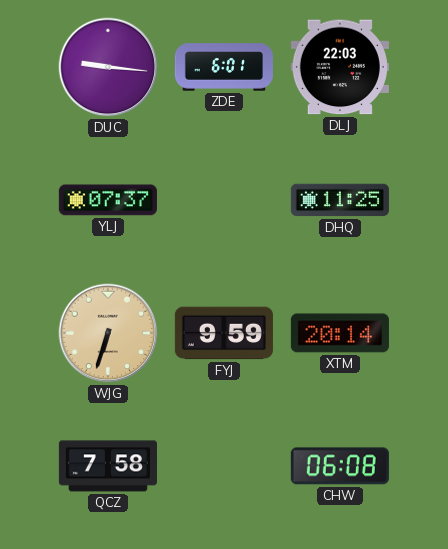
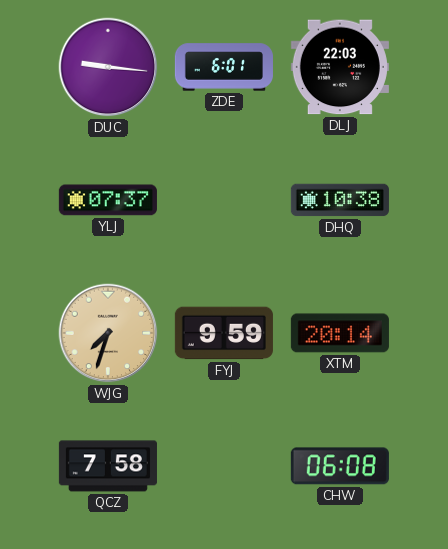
DHQ: 11:25 -> 10:38
WJG: 6:33 -> 7:33
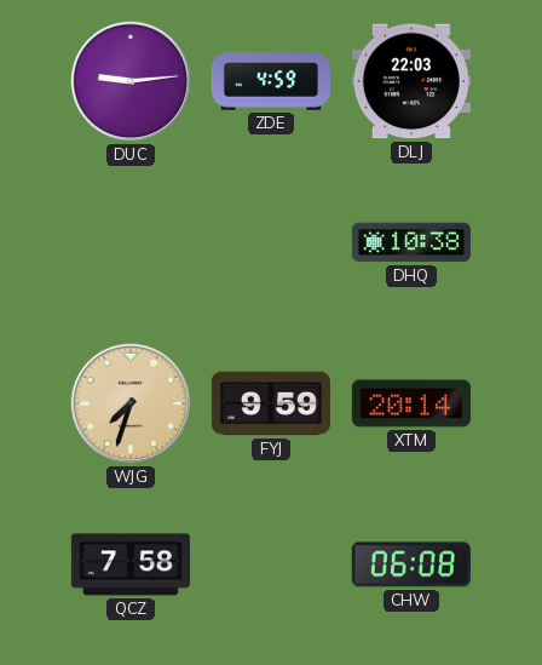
DUC: 9:16 -> 9:14
ZDE: 6:01 -> 4:59
YLJ: 07:37 -> none
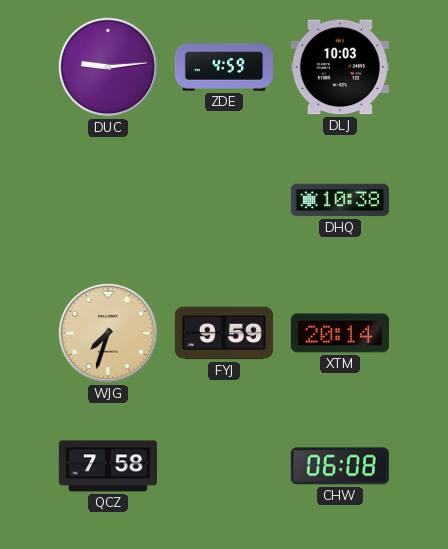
DLJ: 22:03 -> 10:03
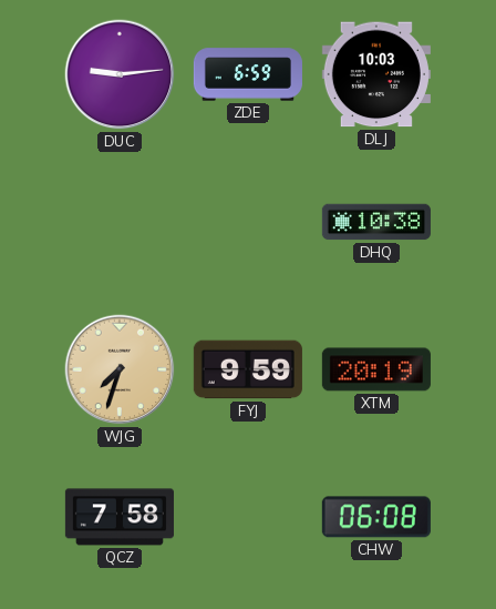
ZDE: 4:59 -> 6:59
XTM: 20:14 -> 20:19
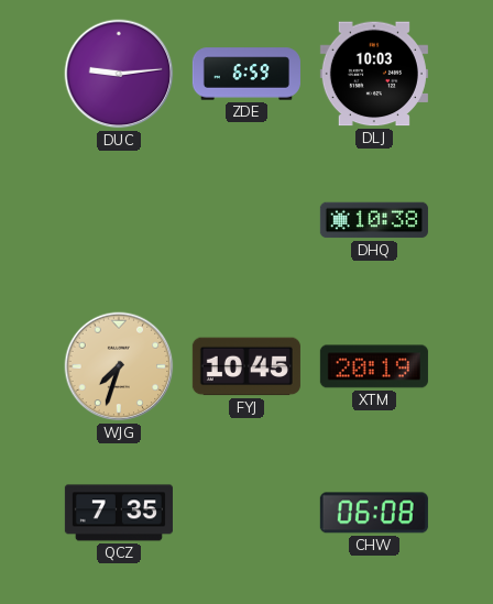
FYJ: 9:59 -> 10:45
QCZ: 7:58 -> 7:35
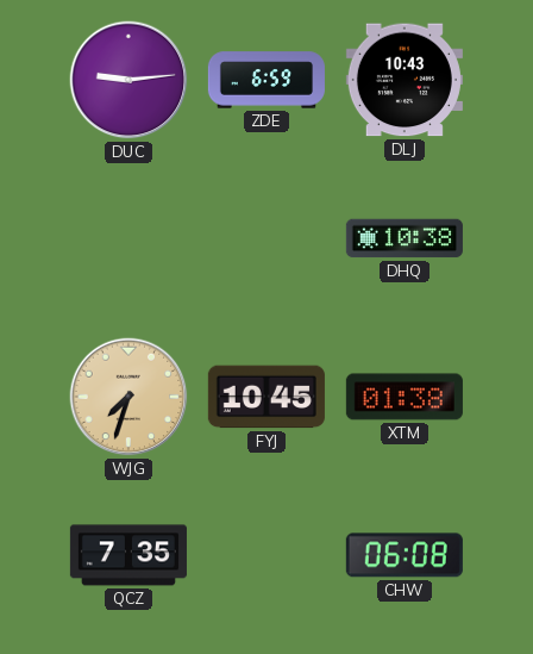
DLJ: 10:03 -> 10:43
XTM: 20:19 -> 01:38
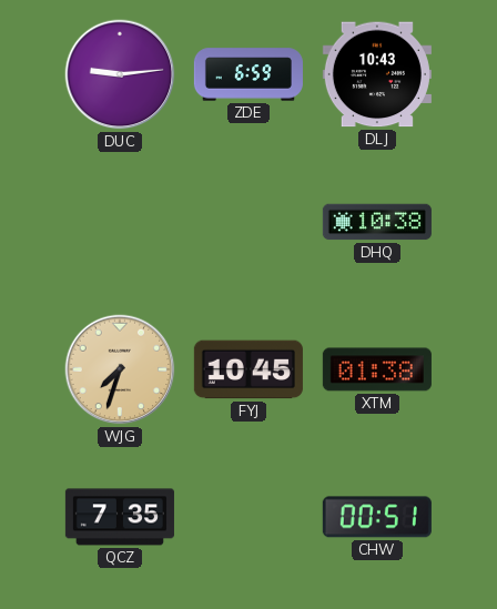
CHW: 06:08 -> 00:51
